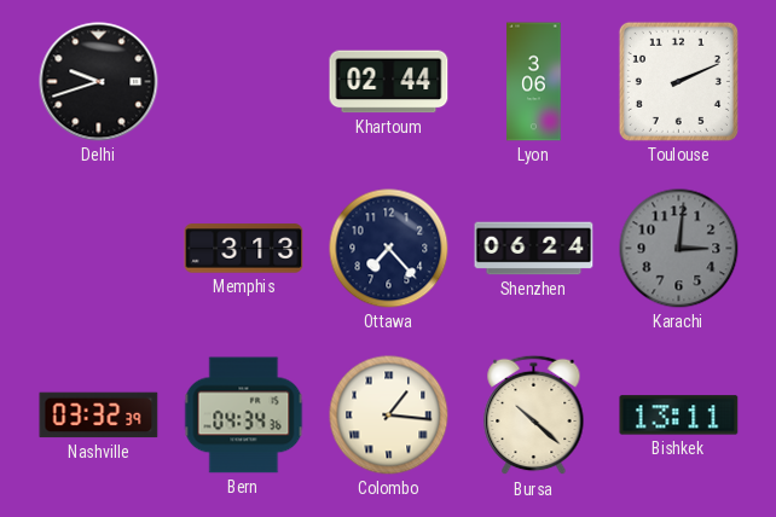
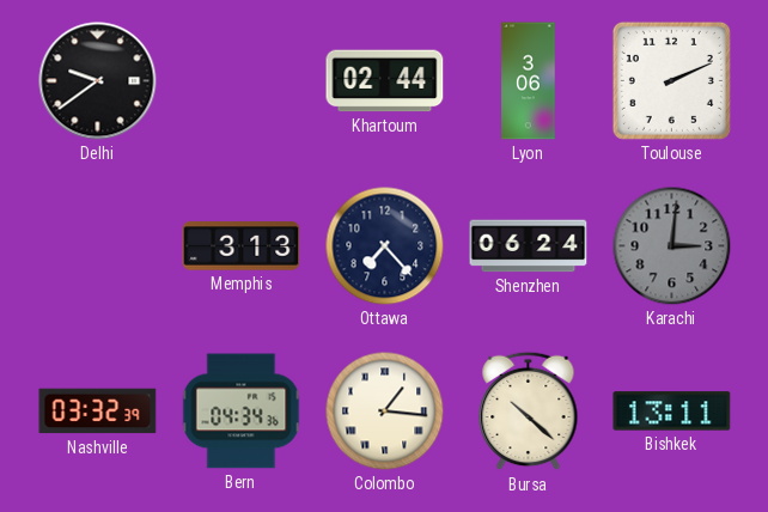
Delhi: 9:42 -> 9:39
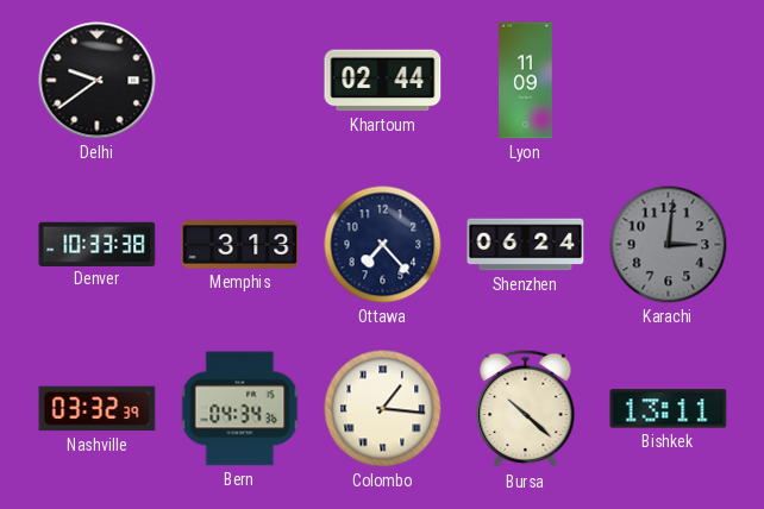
Lyon: 3:06 -> 11:09
Toulouse: 2:11 -> none
Denver: none -> 10:33
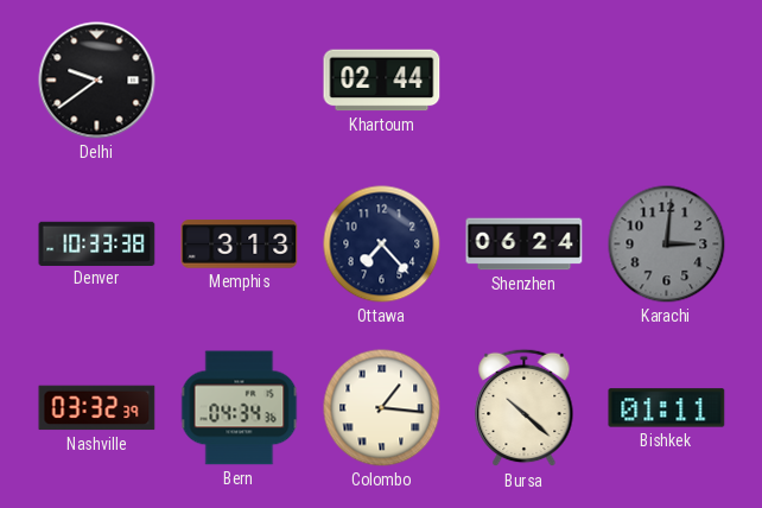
Lyon: 11:09 -> none
Bishkek: 13:11 -> 01:11
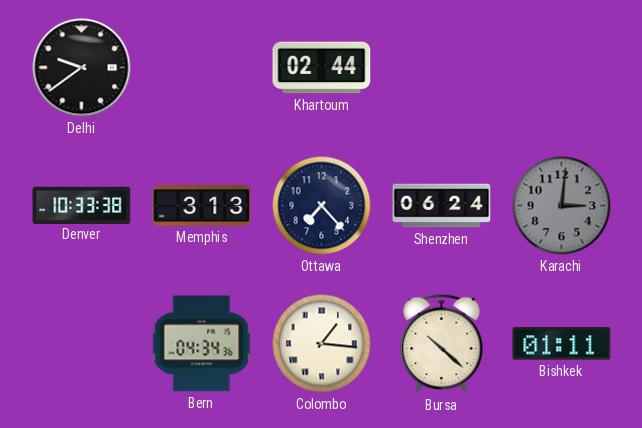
Nashville: 03:32 -> none
